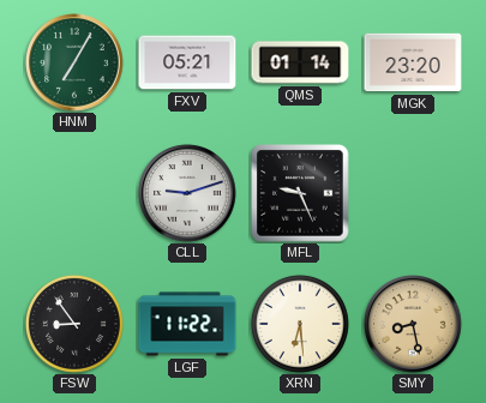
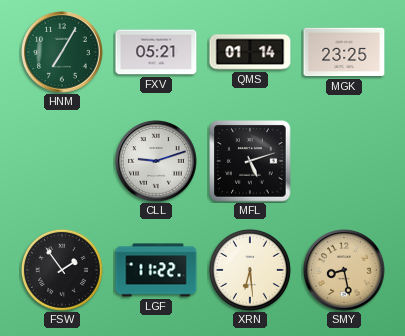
MGK: 23:20 -> 23:25
MFL: 9:26 -> 5:12
FSW: 8:54 -> 1:54
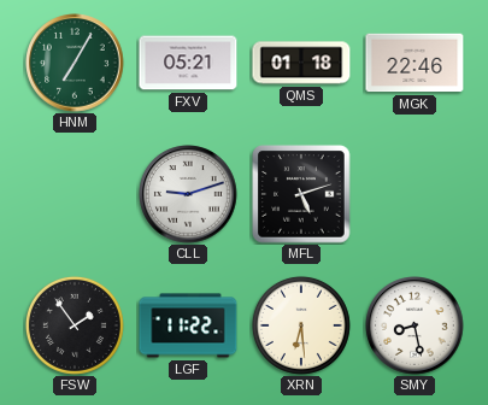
QMS: 01:14 -> 01:18
MGK: 23:25 -> 22:46
SMY dial: champagne -> white
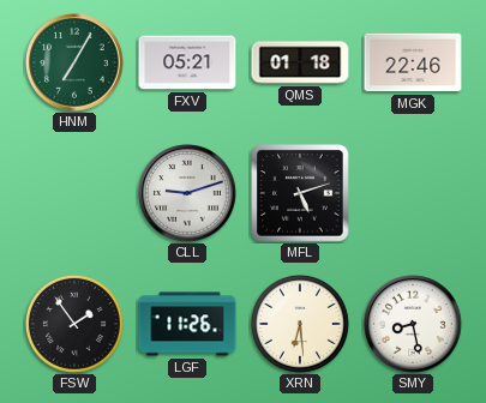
LGF: 11:22 -> 11:26
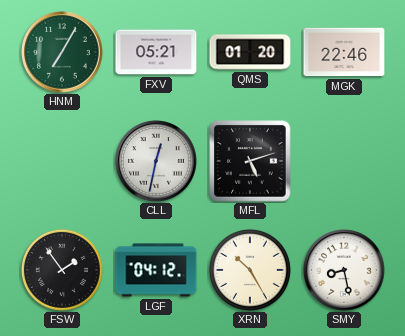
QMS: 01:18 -> 01:20
CLL: 9:12 -> 12:32
LGF: 11:26 -> 04:12
XRN: 6:29 -> 10:25
